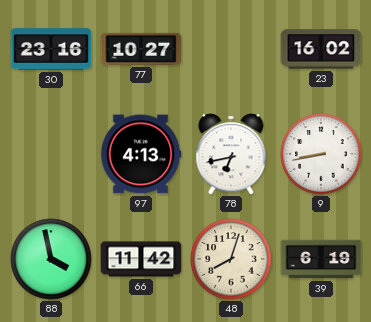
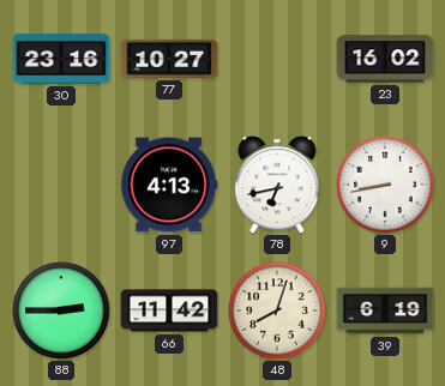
88: 3:58 -> 2:45
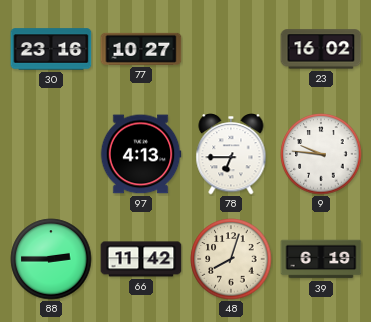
78: 6:43 -> 6:45
9: 8:43 -> 9:46
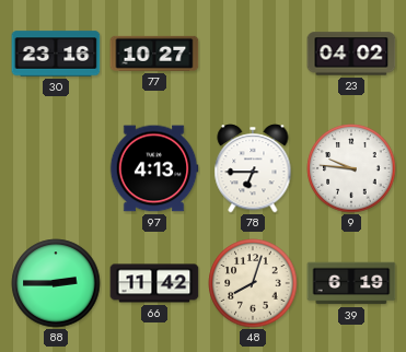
23: 16:02 -> 04:02
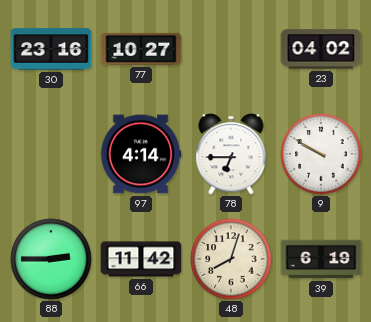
97: 4:13 -> 4:14
9: 9:46 -> 9:50
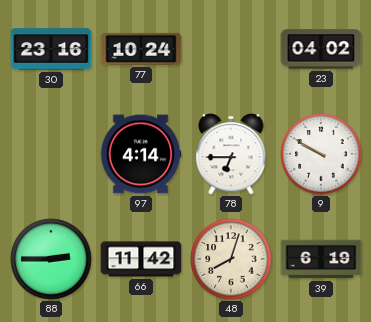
77: 10:27 -> 10:24
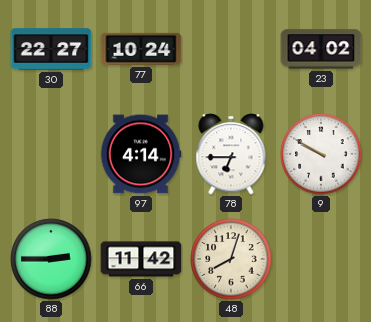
30: 23:16 -> 22:27
39: 6:19 -> none
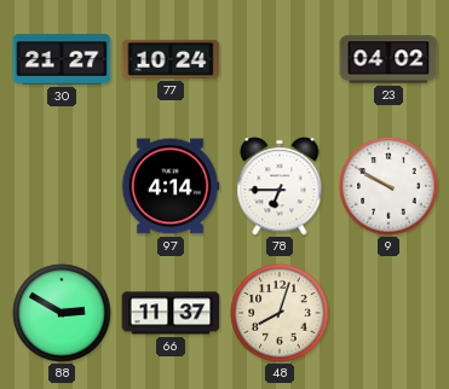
30: 22:27 -> 21:27
88: 2:45 -> 2:50
66: 11:42 -> 11:37
